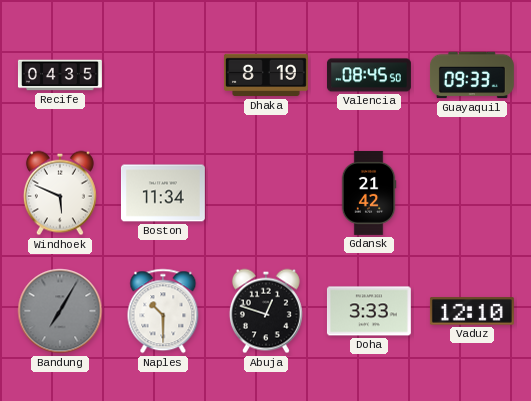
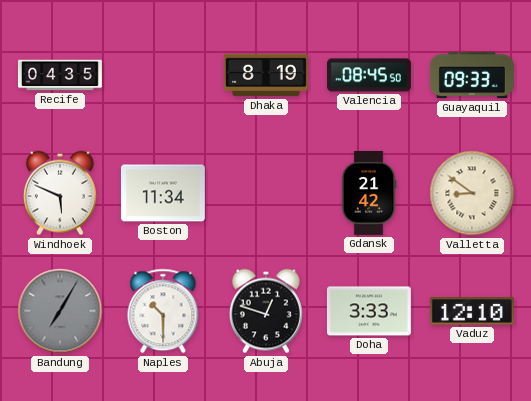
Valletta: none -> 8:51
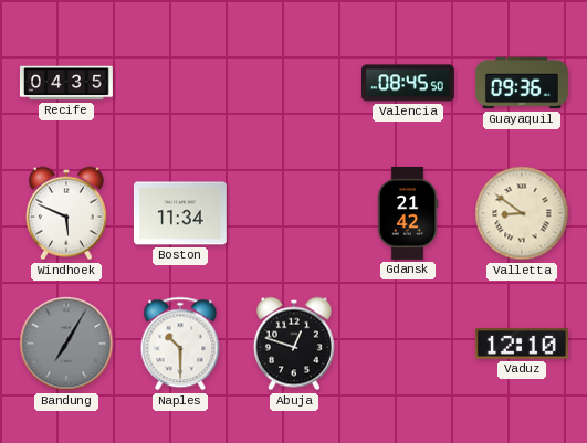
Dhaka: 8:19 -> none
Guayaquil: 09:33 -> 09:36
Doha: 3:33 -> none
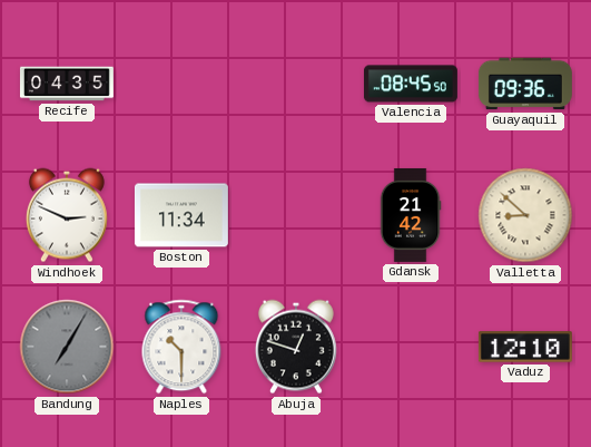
Windhoek: 5:49 -> 2:49
Valletta: 8:51 -> 8:52
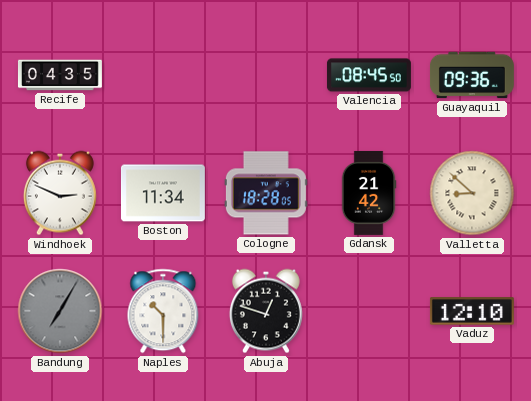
Cologne: none -> 18:28
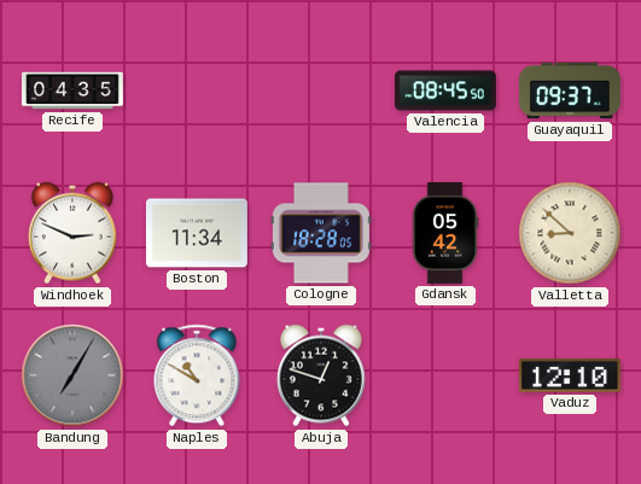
Guayaquil: 09:36 -> 09:37
Gdansk: 21:42 -> 05:42
Naples: 10:30 -> 10:50
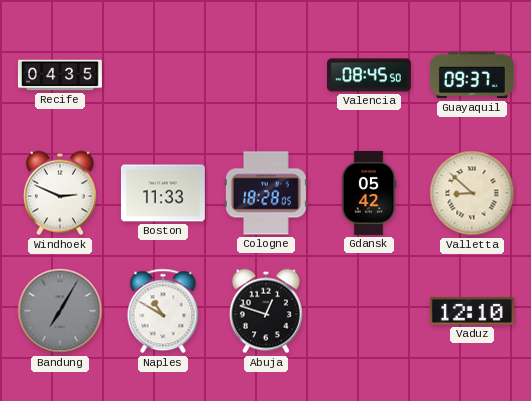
Boston: 11:34 -> 11:33
